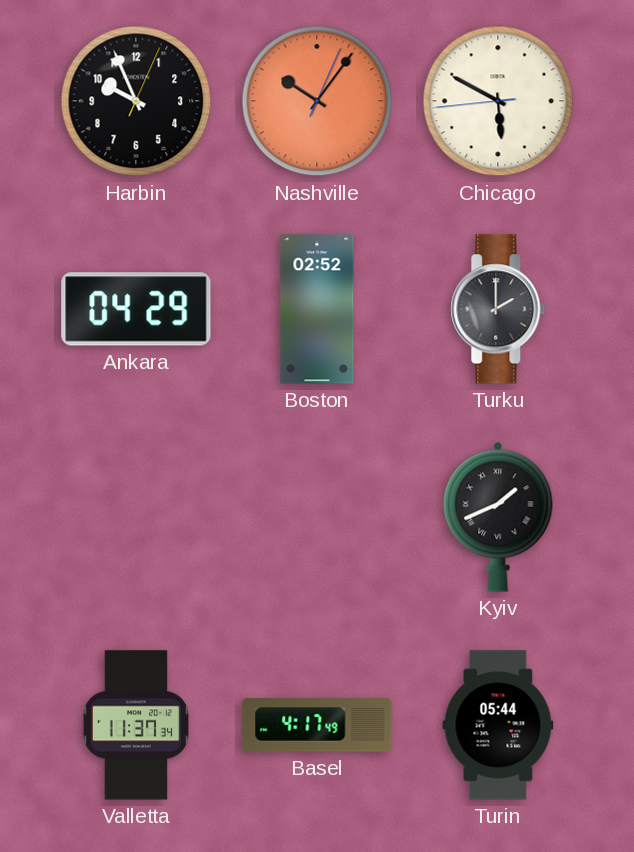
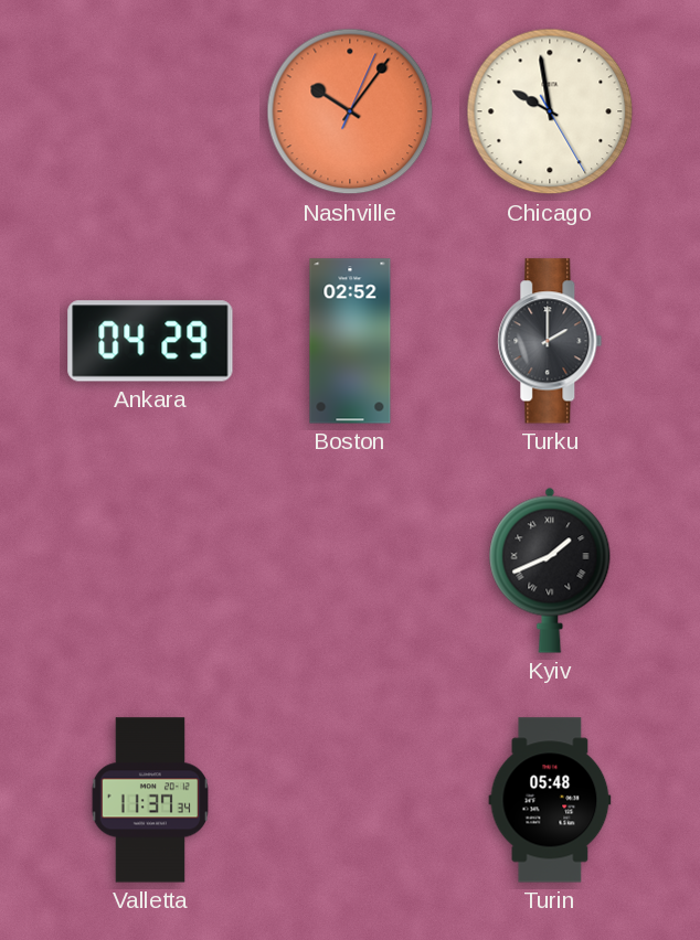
Harbin: 9:56 -> none
Chicago: 5:49 -> 9:58
Basel: 4:17 -> none
Turin: 05:44 -> 05:48
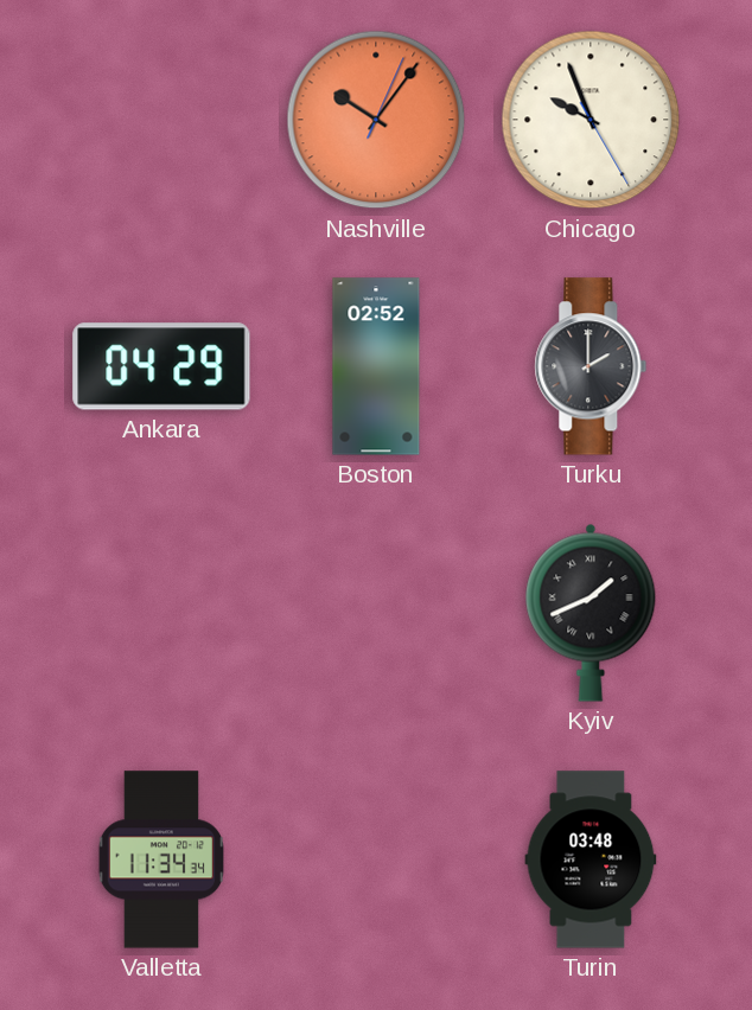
Chicago: 9:58 -> 9:56
Valletta: 11:37 -> 11:34
Turin: 05:48 -> 03:48
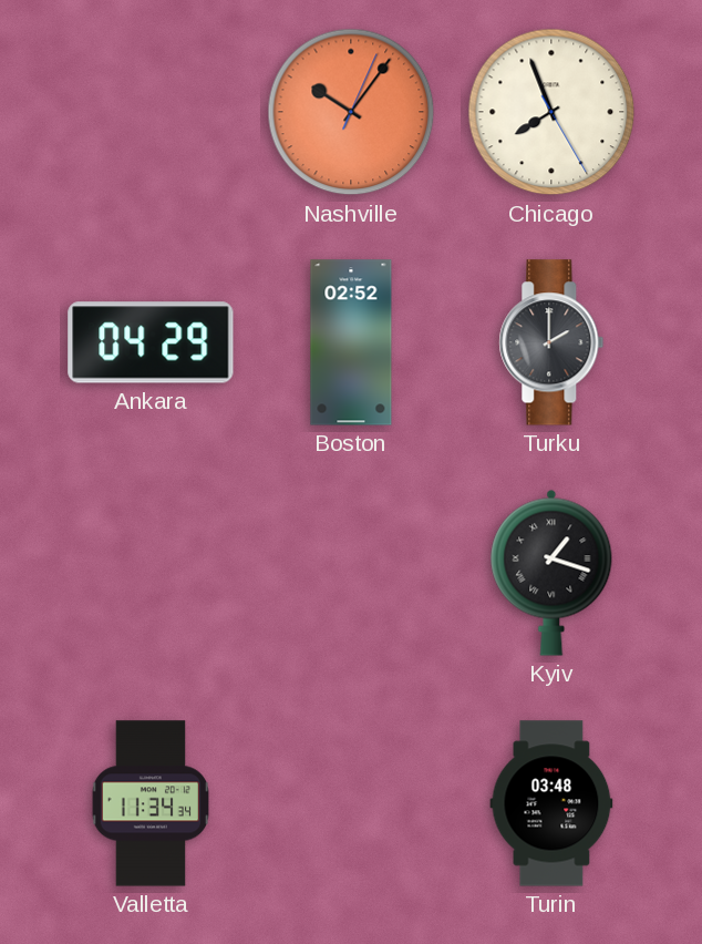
Chicago: 9:56 -> 7:56
Kyiv: 1:41 -> 1:18
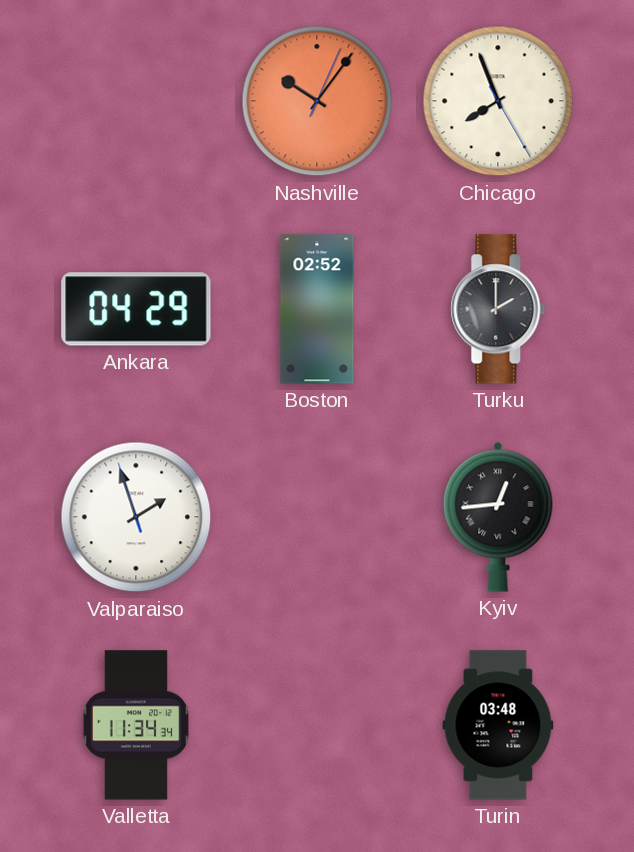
Valparaiso: none -> 1:56
Kyiv: 1:18 -> 12:44
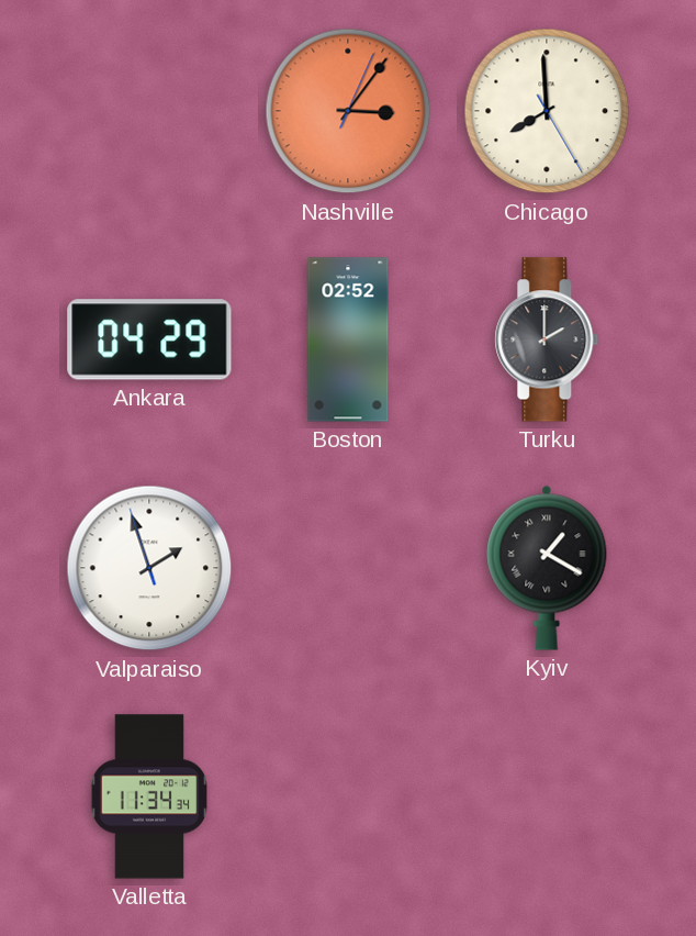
Nashville: 10:06 -> 3:06
Chicago: 7:56 -> 7:59
Kyiv: 12:44 -> 1:20
Turin: 03:48 -> none
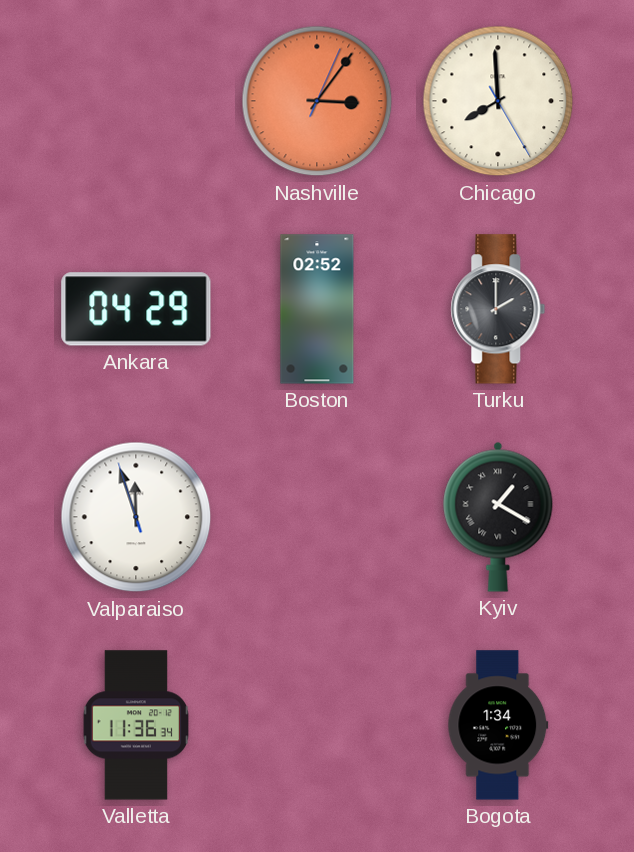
Valparaiso: 1:56 -> 11:56
Valletta: 11:34 -> 11:36
Bogota: none -> 1:34
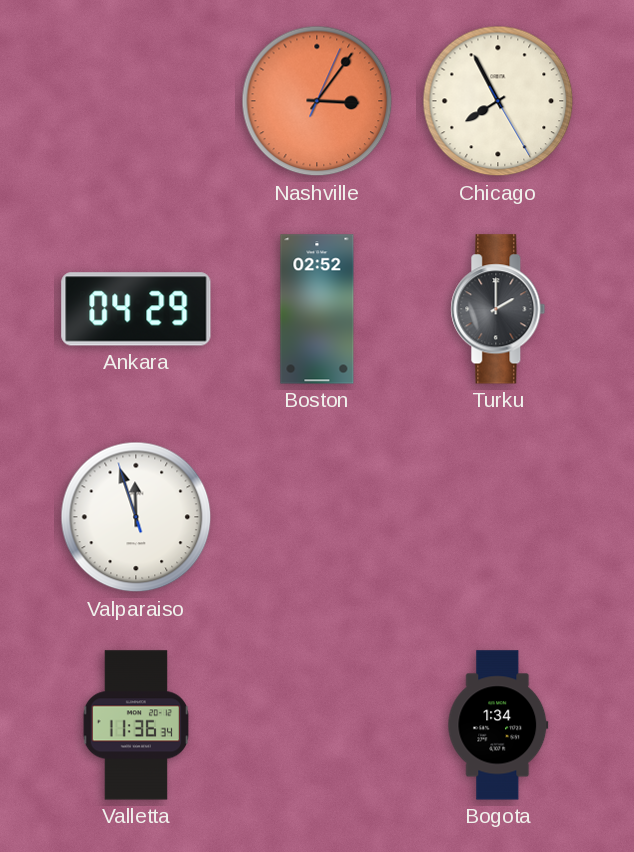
Chicago: 7:59 -> 7:55
Kyiv: 1:20 -> none
